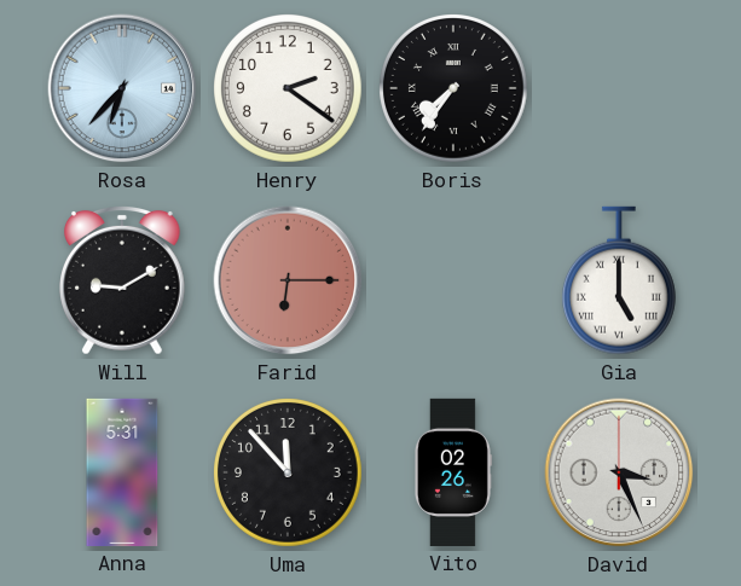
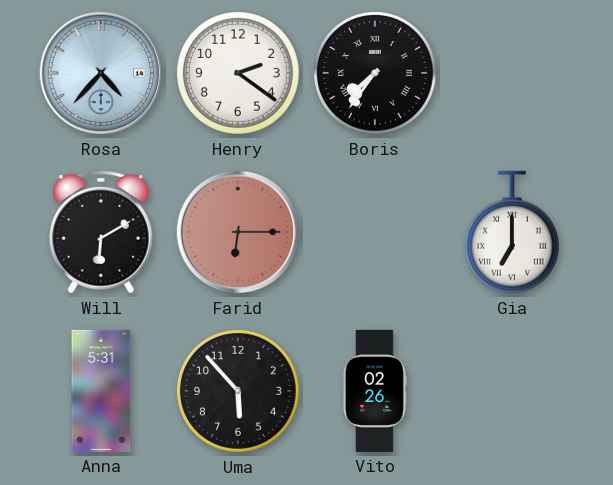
Rosa: 6:37 -> 4:37
Will: 9:10 -> 6:10
Gia: 5:00 -> 7:00
Uma: 11:53 -> 5:53
David: 3:26 -> none
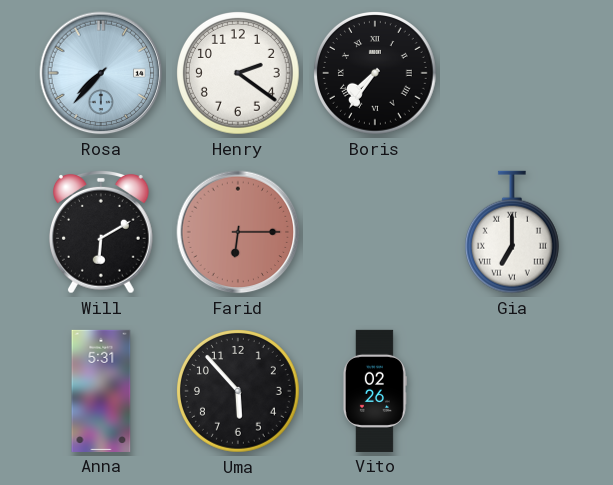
Rosa: 4:37 -> 7:37
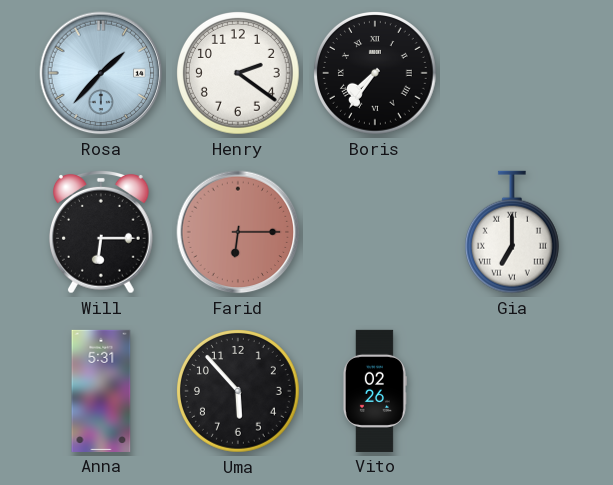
Rosa: 7:37 -> 1:37
Will: 6:10 -> 6:15
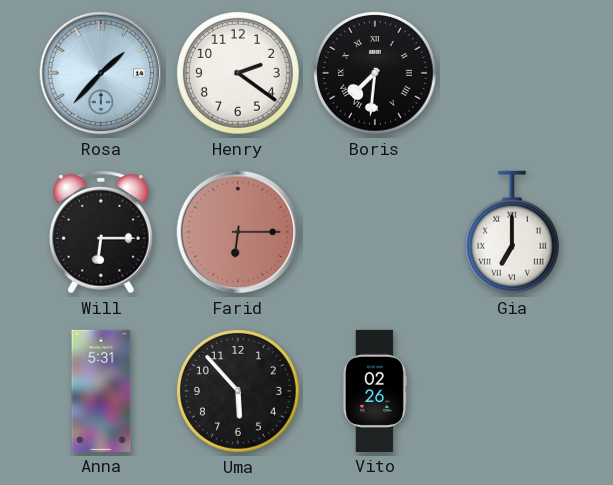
Boris: 7:36 -> 7:31
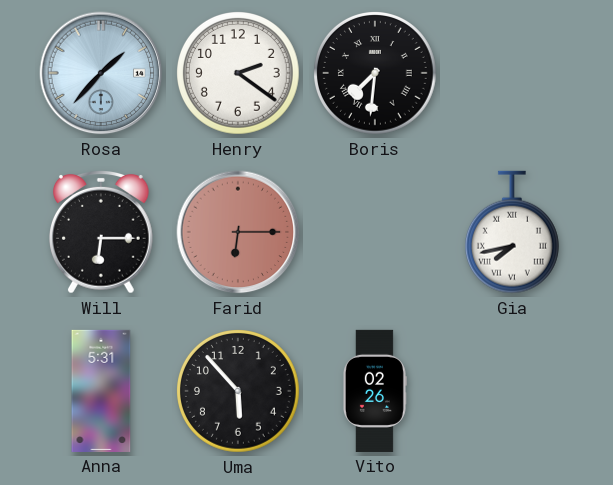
Gia: 7:00 -> 7:43
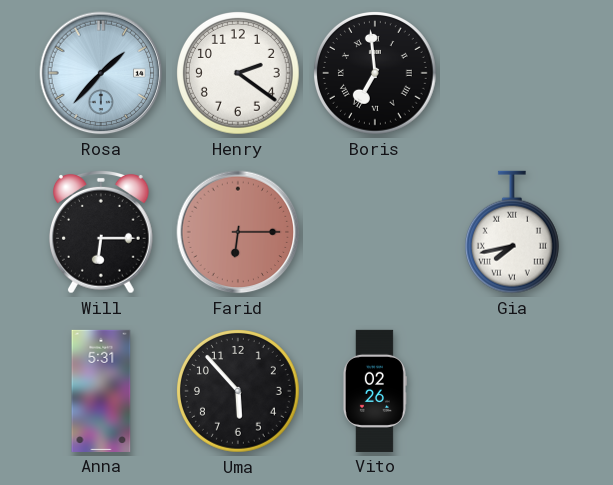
Boris: 7:31 -> 6:59
